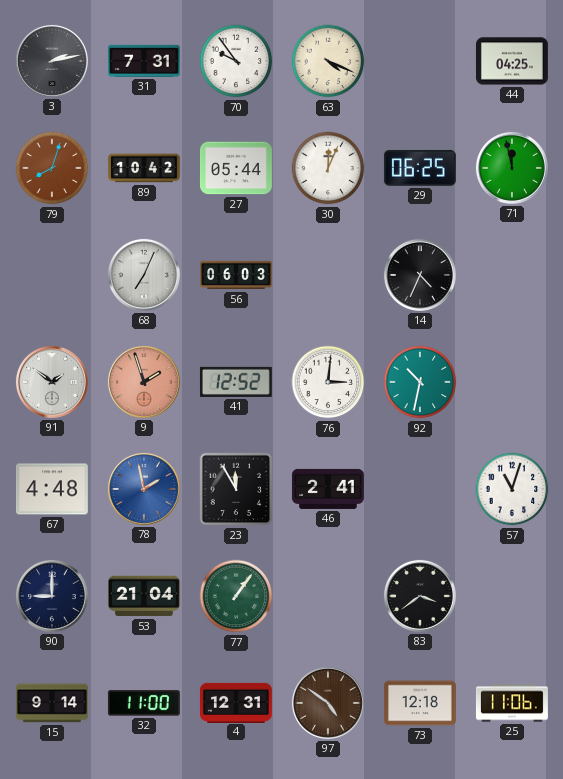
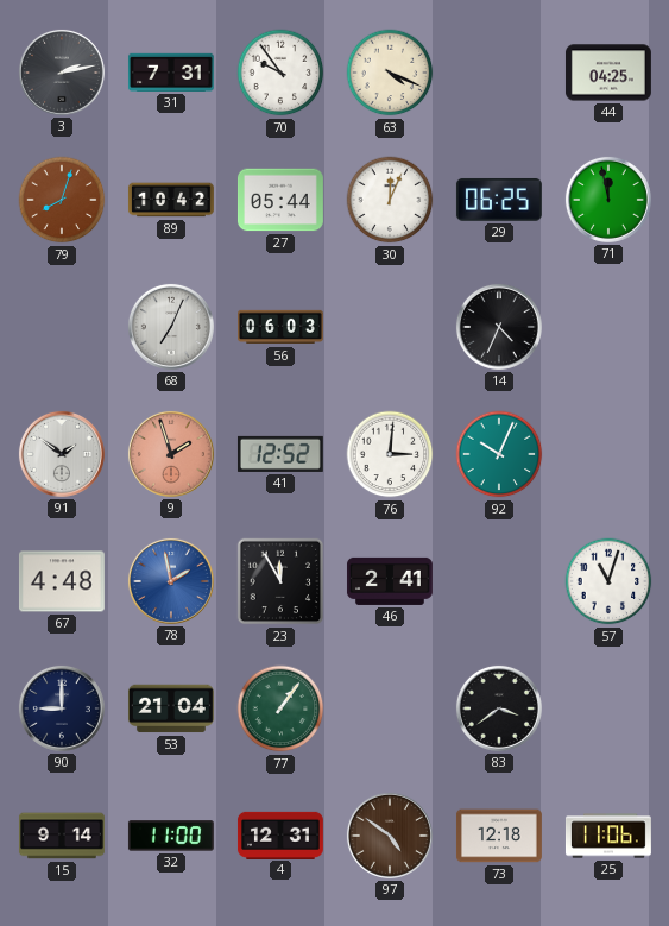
92: 10:32 -> 10:04
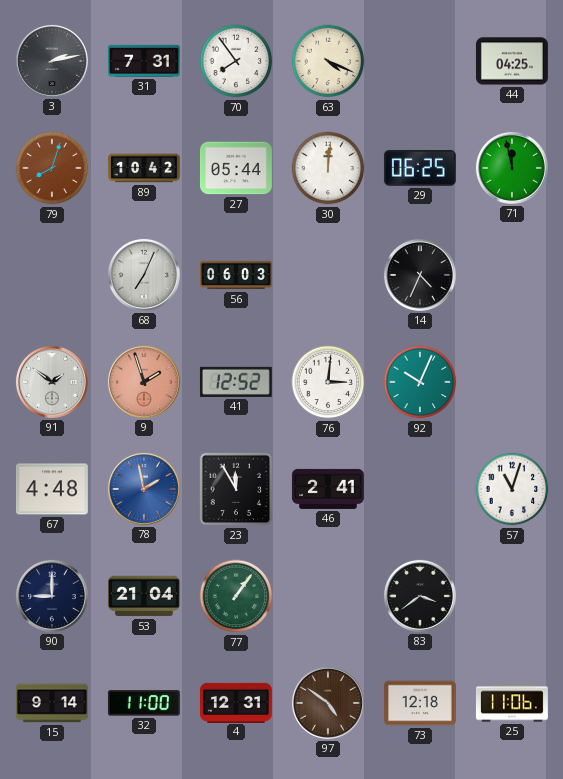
70: 9:54 -> 7:54
30: 12:04 -> 12:01
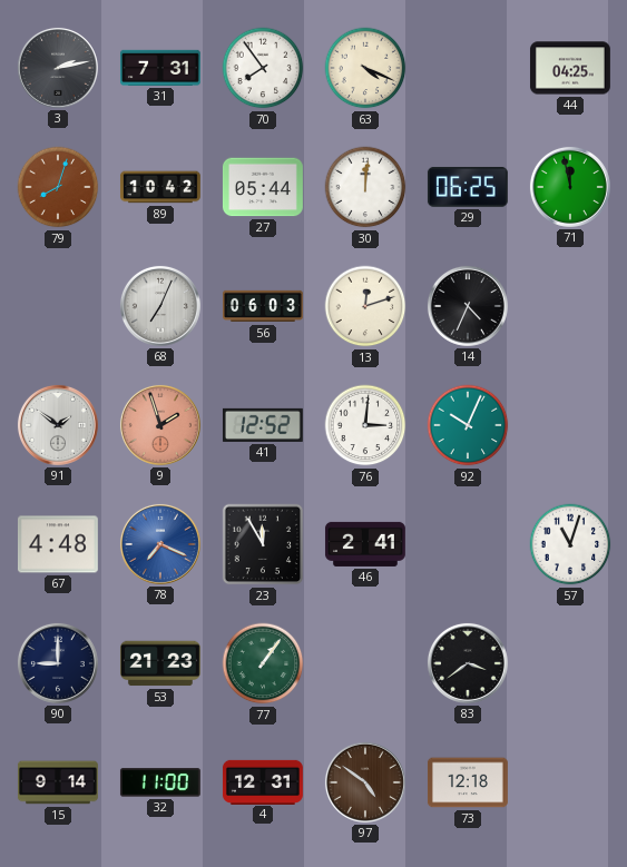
13: none -> 12:12
78: 1:58 -> 7:19
53: 21:04 -> 21:23
25: 11:06 -> none
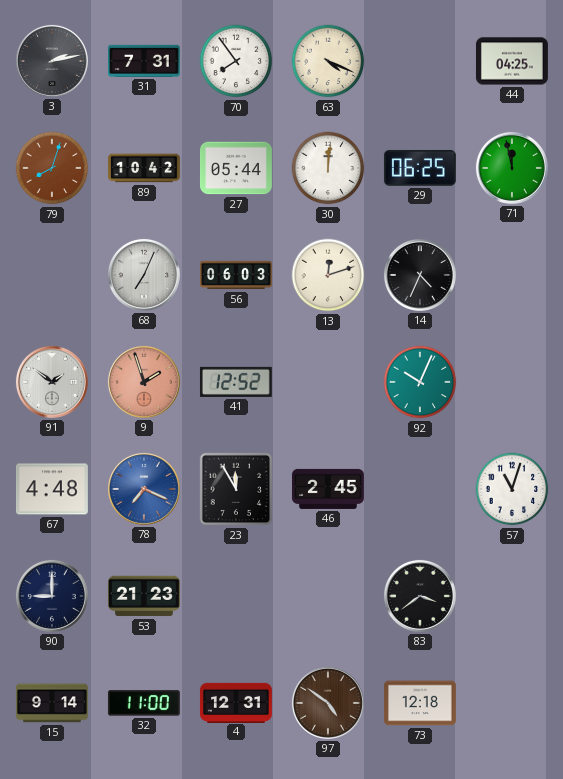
76: 3:01 -> none
46: 2:41 -> 2:45
77: 1:06 -> none
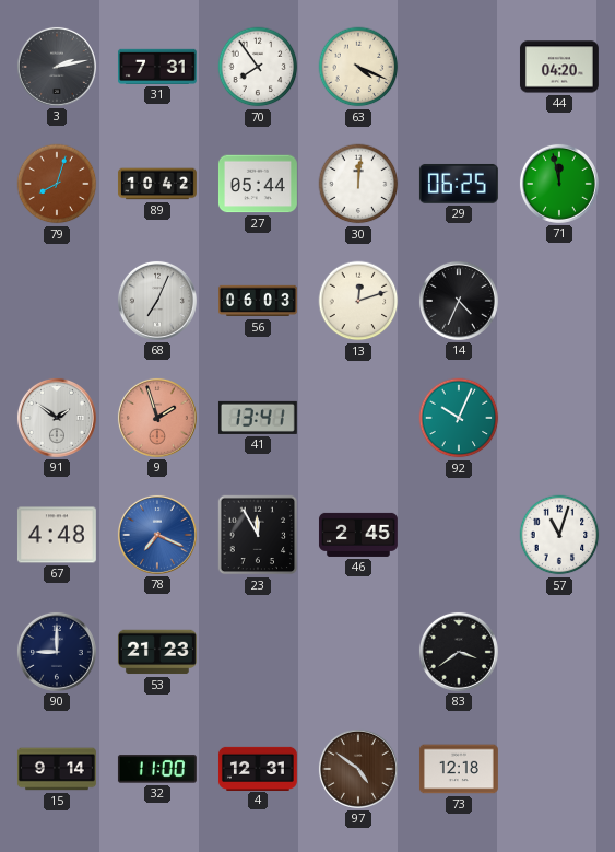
44: 04:25 -> 04:20
41: 12:52 -> 13:41
